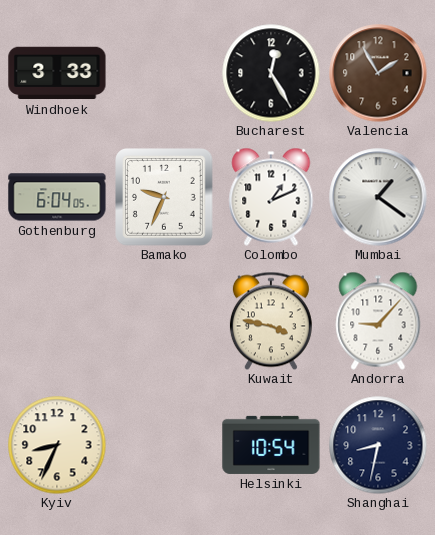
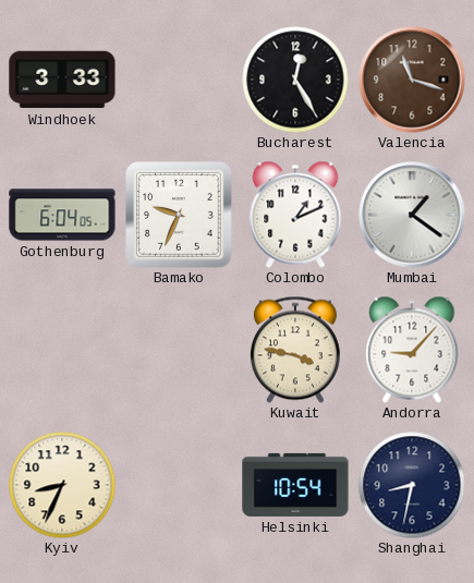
Valencia: 1:55 -> 11:18
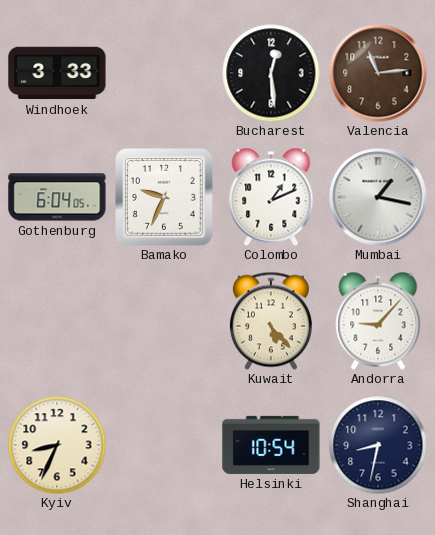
Bucharest: 12:25 -> 12:29
Valencia: 11:18 -> 11:14
Mumbai: 1:21 -> 1:17
Kuwait: 3:47 -> 5:23
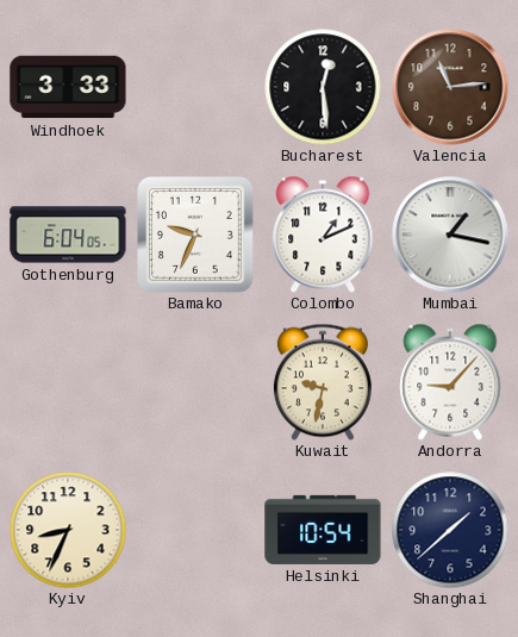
Kuwait: 5:23 -> 9:32
Shanghai: 8:32 -> 1:38
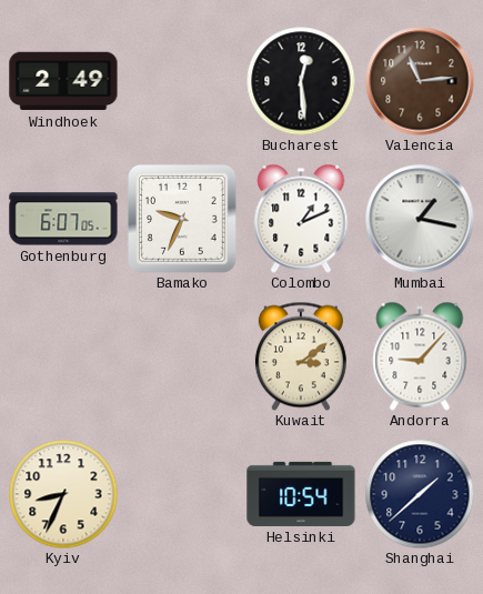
Windhoek: 3:33 -> 2:49
Gothenburg: 6:04 -> 6:07
Kuwait: 9:32 -> 3:09
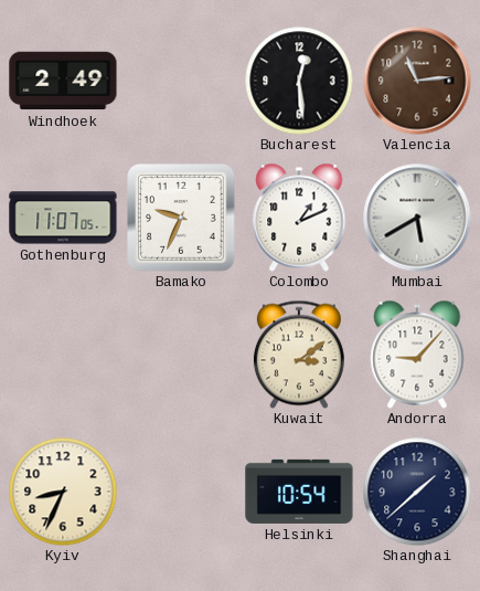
Gothenburg: 6:07 -> 11:07
Mumbai: 1:17 -> 5:40
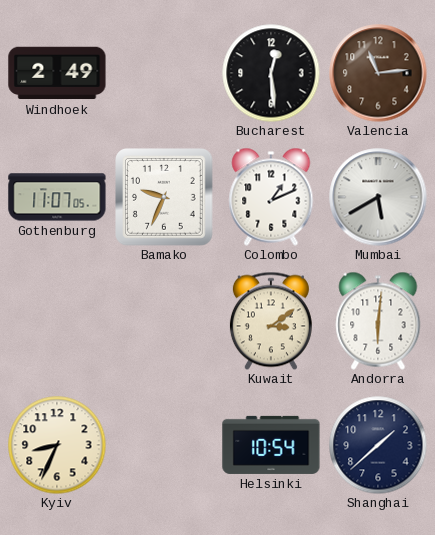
Andorra: 9:07 -> 6:01
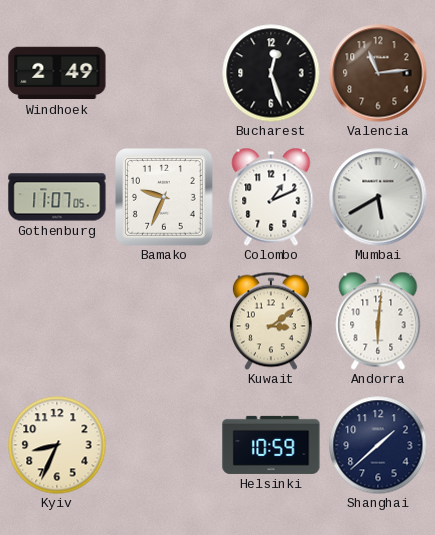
Bucharest: 12:29 -> 12:27
Helsinki: 10:54 -> 10:59
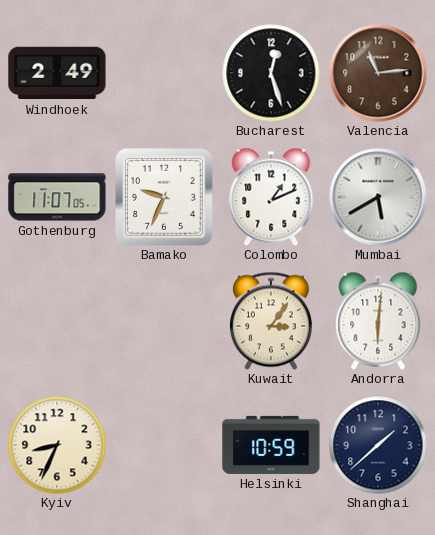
Kuwait: 3:09 -> 3:06
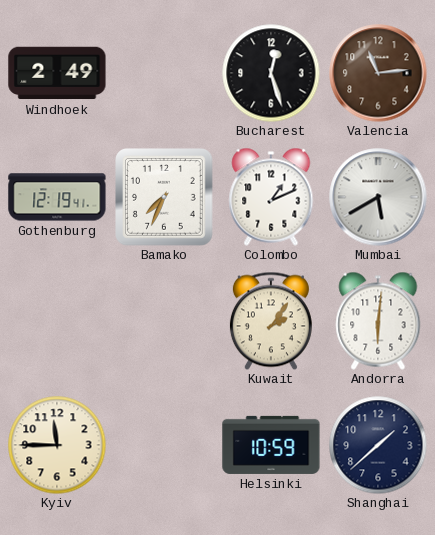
Gothenburg: 11:07 -> 12:19
Bamako: 9:34 -> 7:34
Kuwait: 3:06 -> 2:06
Kyiv: 8:34 -> 11:45
